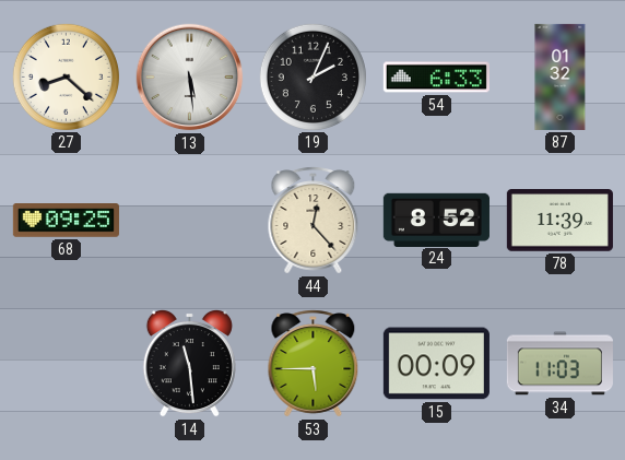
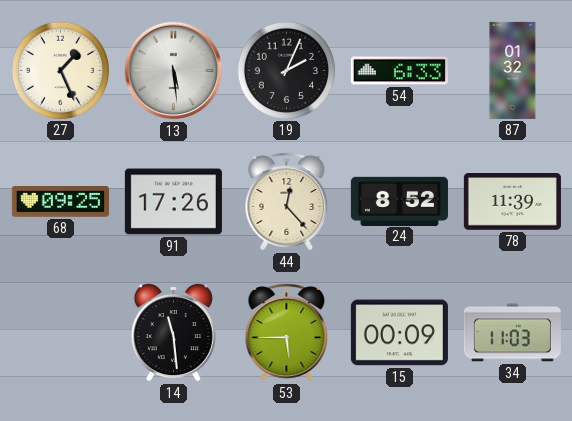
27: 8:22 -> 1:26
91: none -> 17:26
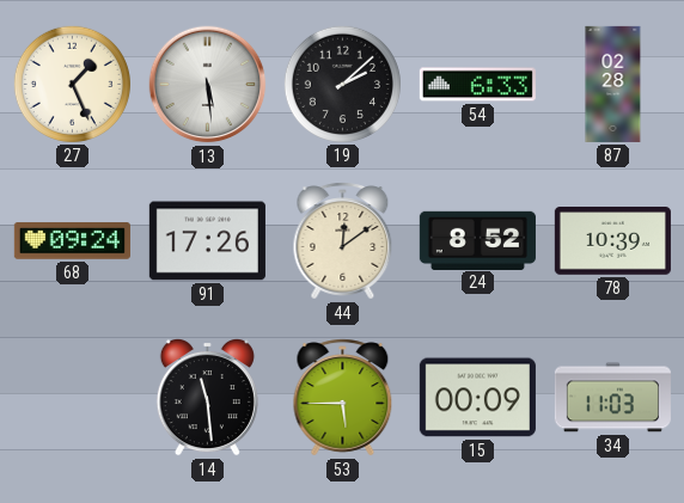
19: 2:04 -> 2:08
87: 01:32 -> 02:28
68: 09:25 -> 09:24
44: 12:23 -> 12:09
78: 11:39 -> 10:39
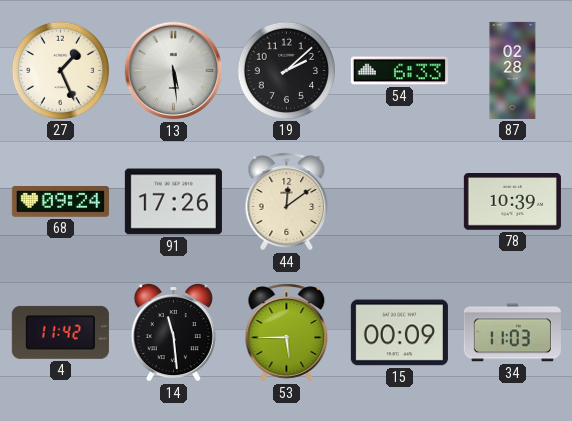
24: 8:52 -> none
4: none -> 11:42
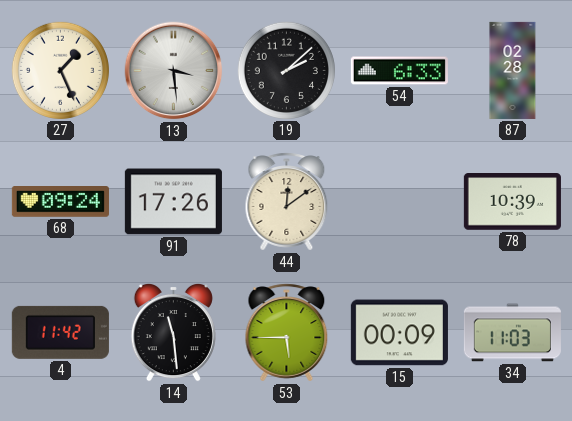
13: 5:29 -> 3:29
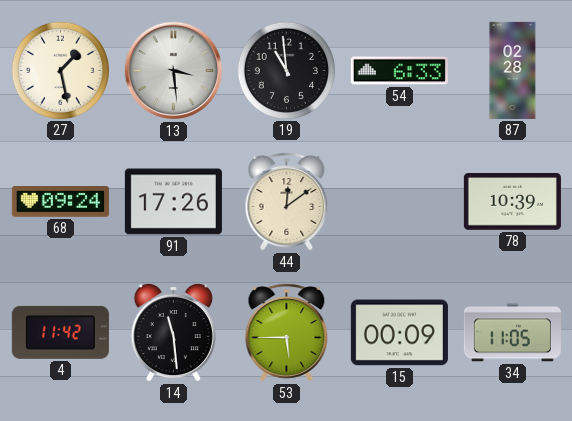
27: 1:26 -> 1:28
19: 2:08 -> 10:59
34: 11:03 -> 11:05
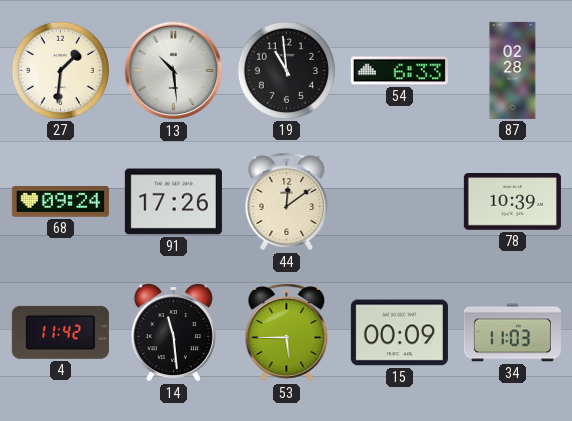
27: 1:28 -> 1:31
13: 3:29 -> 10:29
34: 11:05 -> 11:03
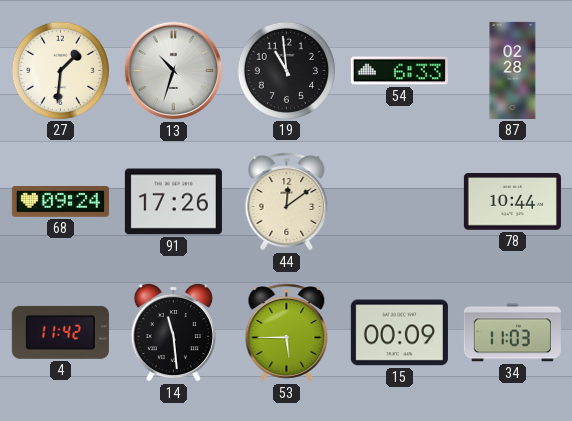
13: 10:29 -> 10:33
78: 10:39 -> 10:44
